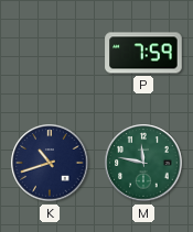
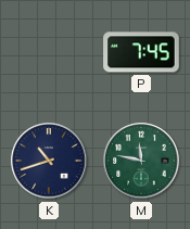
P: 7:59 -> 7:45
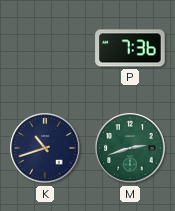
P: 7:45 -> 7:36
M: 11:47 -> 2:42
